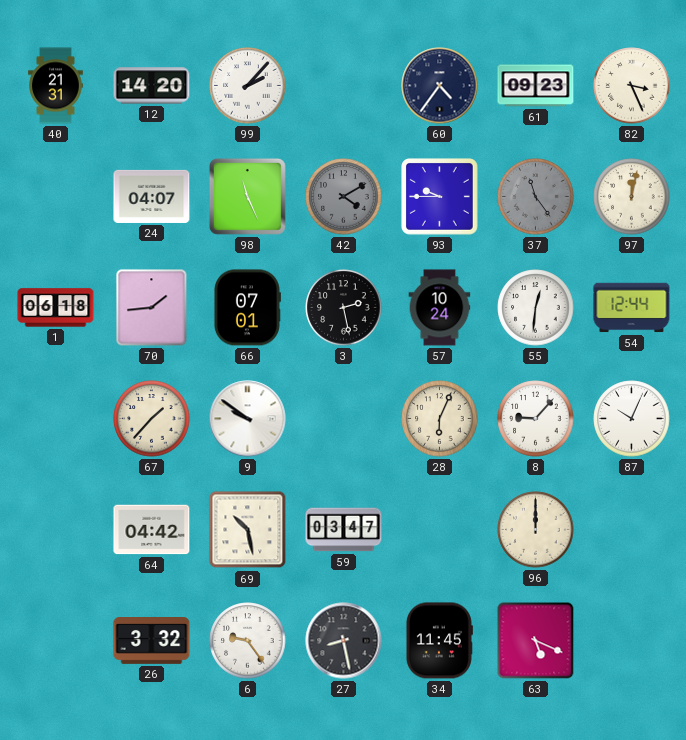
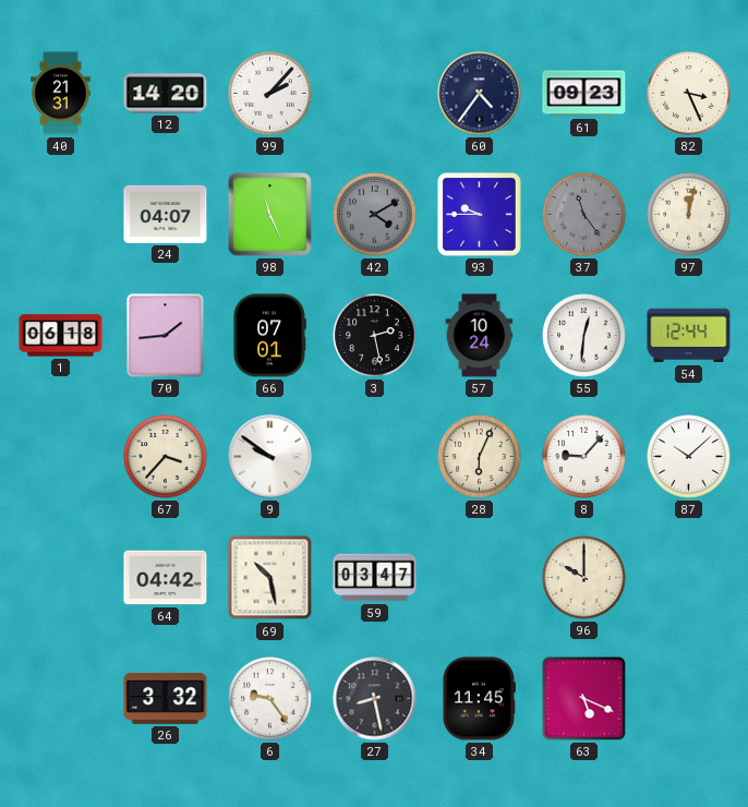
67: 1:37 -> 3:37
87: 10:04 -> 10:08
96: 12:00 -> 10:00
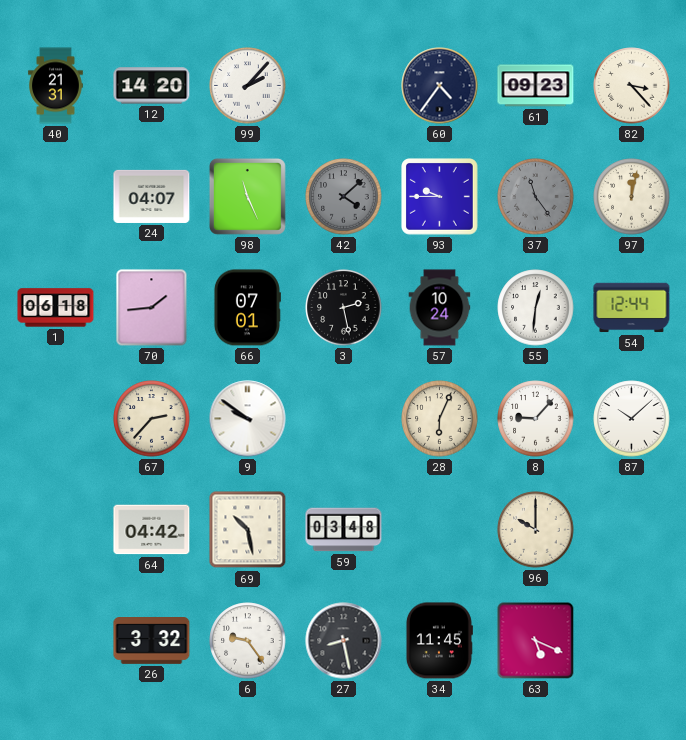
82: 3:26 -> 3:23
42: 4:10 -> 4:08
67: 3:37 -> 2:37
59: 03:47 -> 03:48
